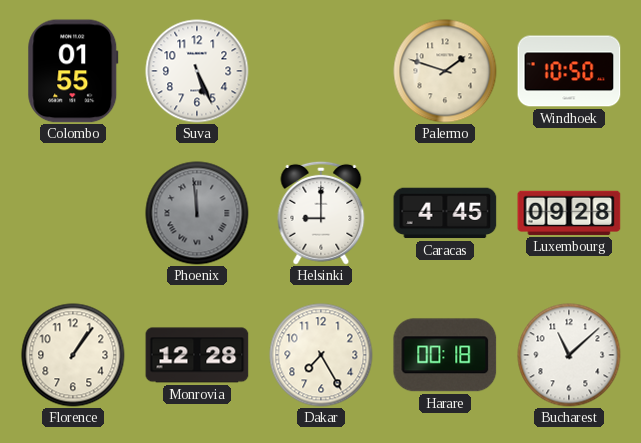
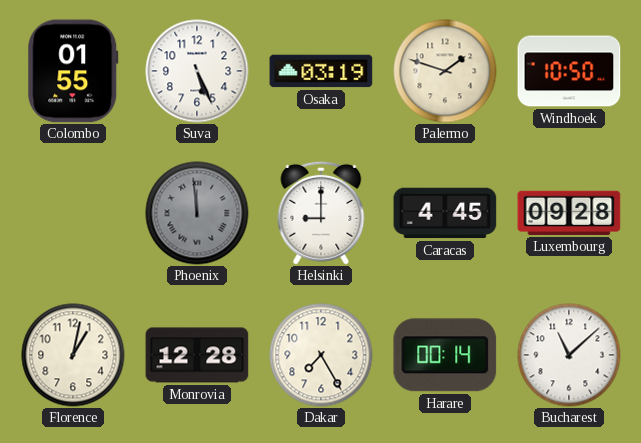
Osaka: none -> 03:19
Florence: 1:06 -> 1:02
Harare: 00:18 -> 00:14
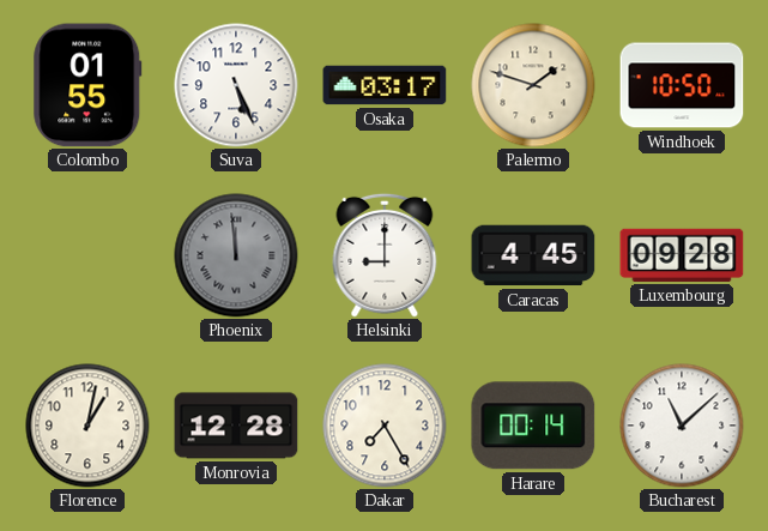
Osaka: 03:19 -> 03:17
